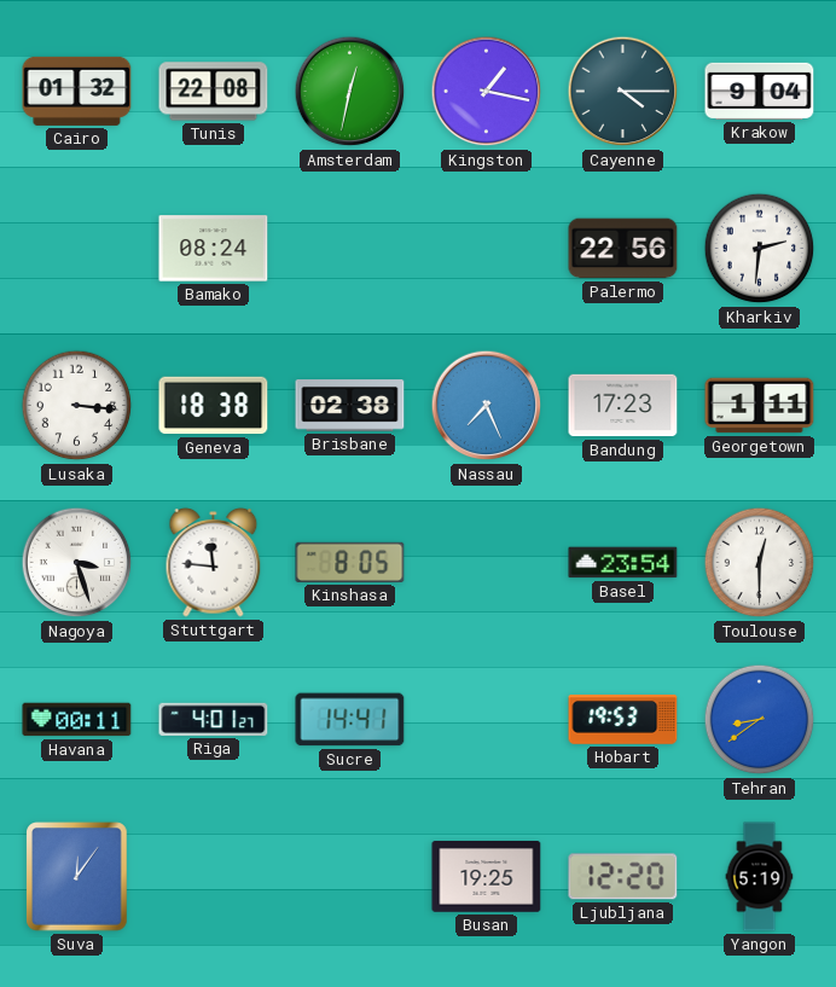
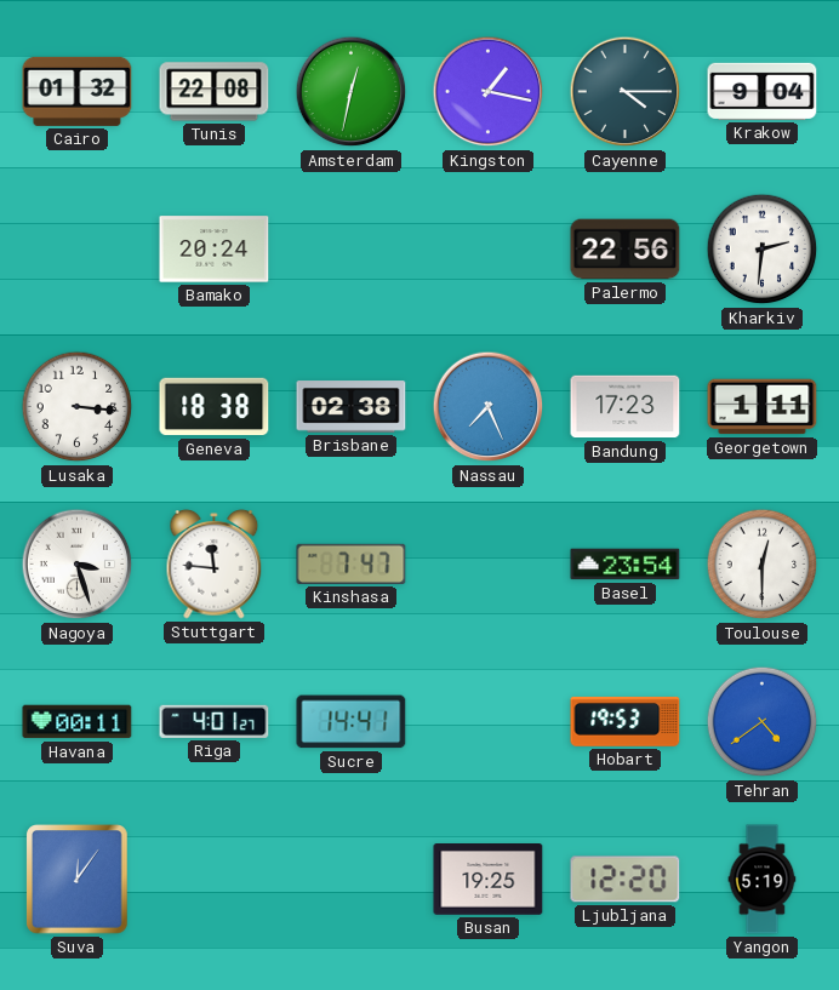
Bamako: 08:24 -> 20:24
Kinshasa: 8:05 -> 7:47
Tehran: 8:39 -> 4:39
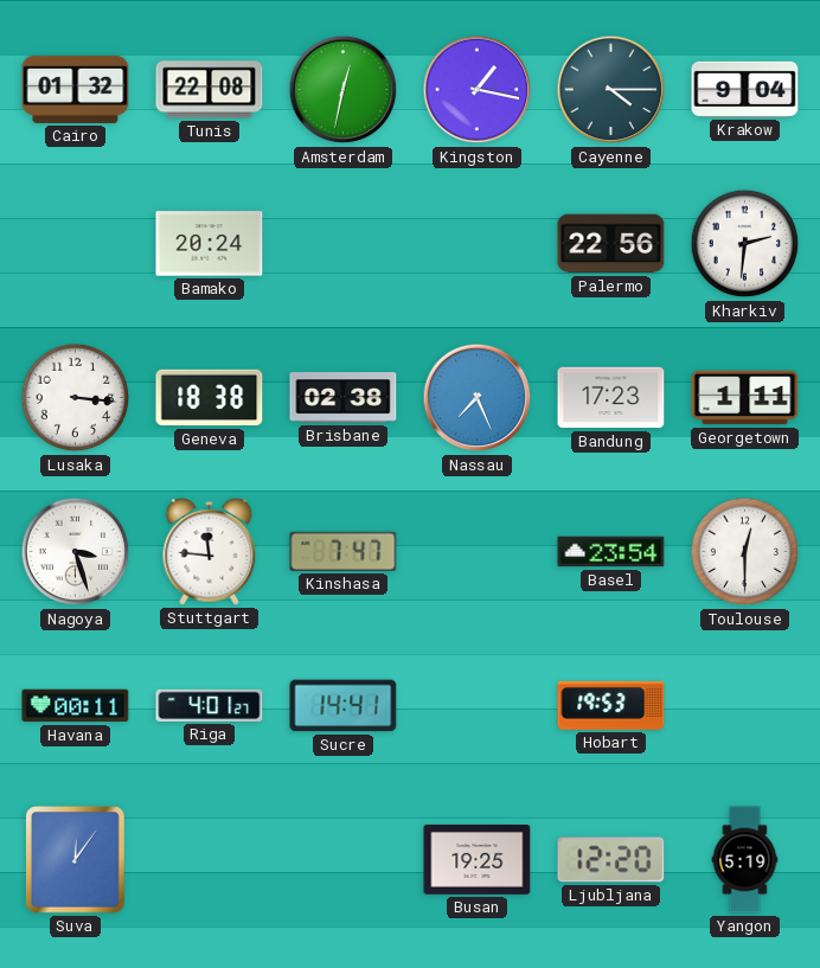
Tehran: 4:39 -> none
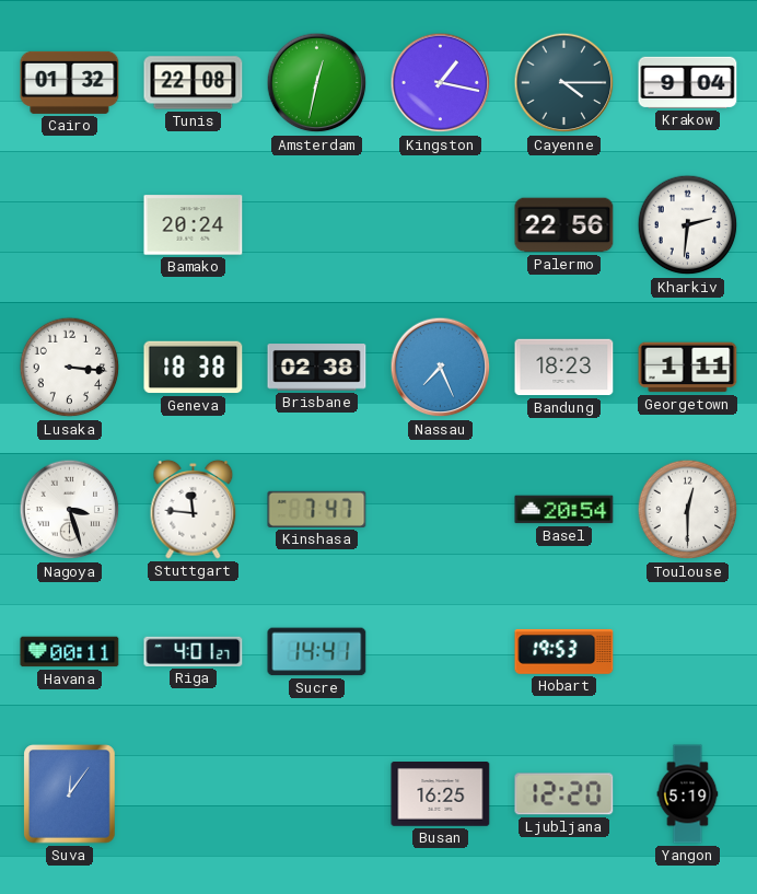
Bandung: 17:23 -> 18:23
Basel: 23:54 -> 20:54
Busan: 19:25 -> 16:25
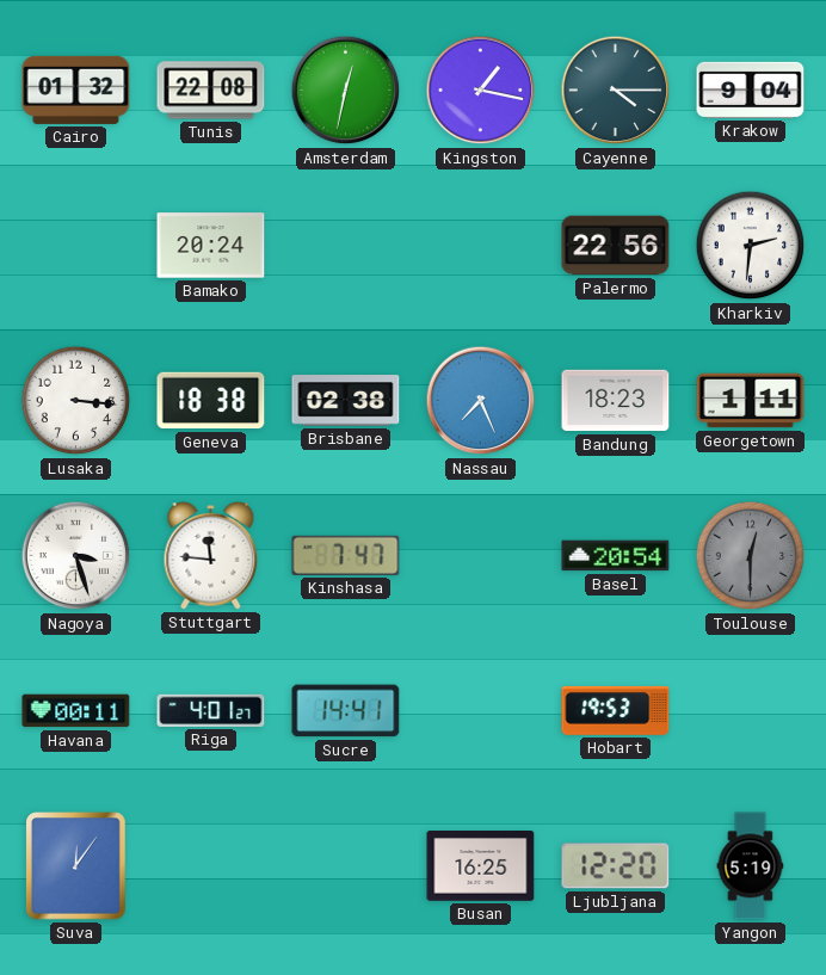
Toulouse dial: white -> grey
